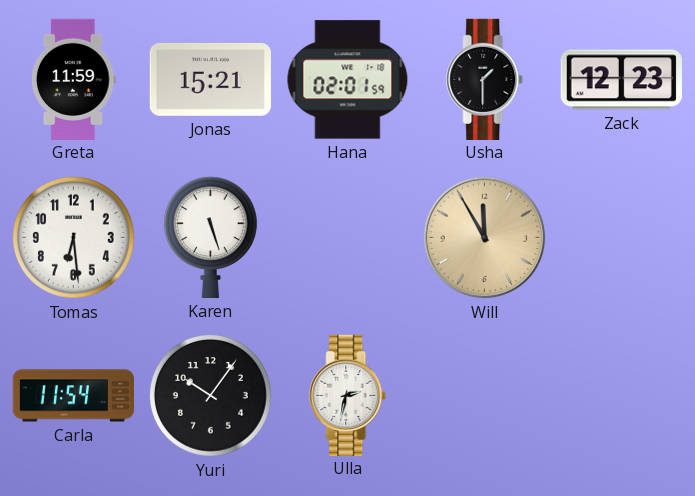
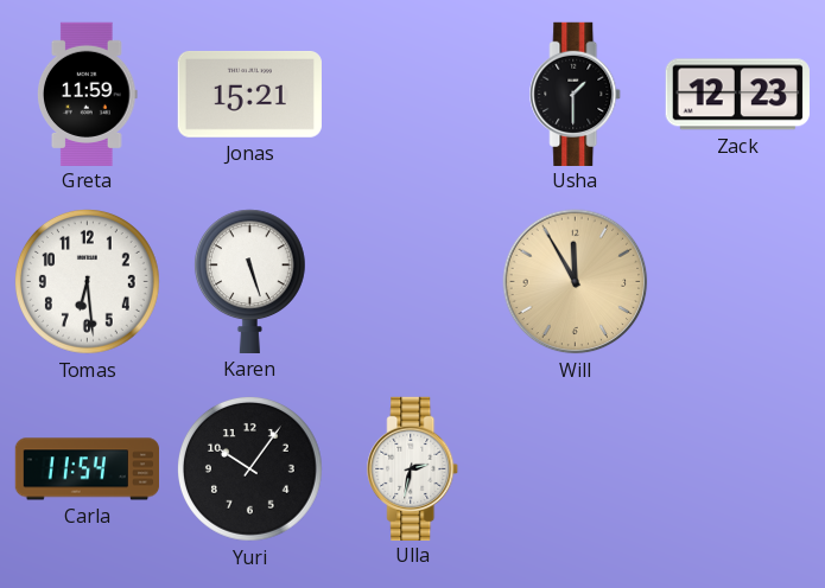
Hana: 02:01 -> none
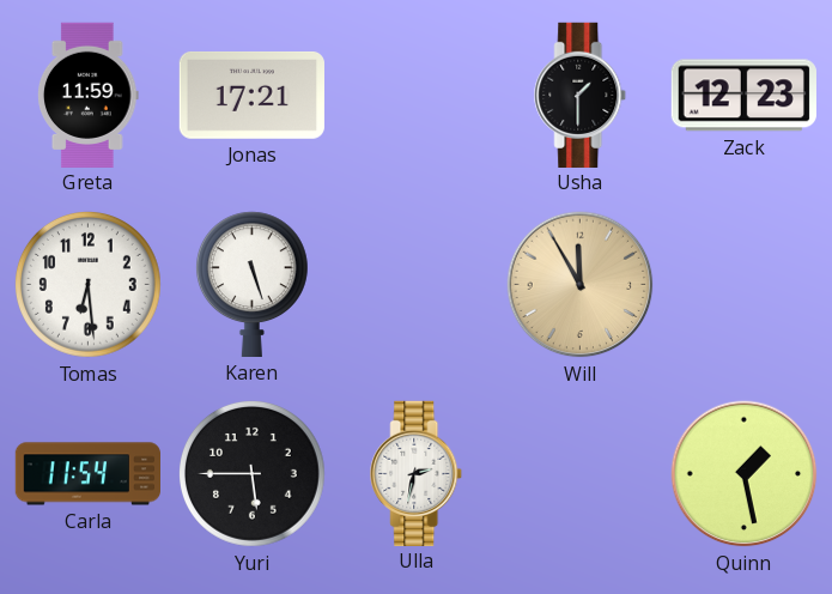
Jonas: 15:21 -> 17:21
Yuri: 10:06 -> 5:45
Quinn: none -> 1:28
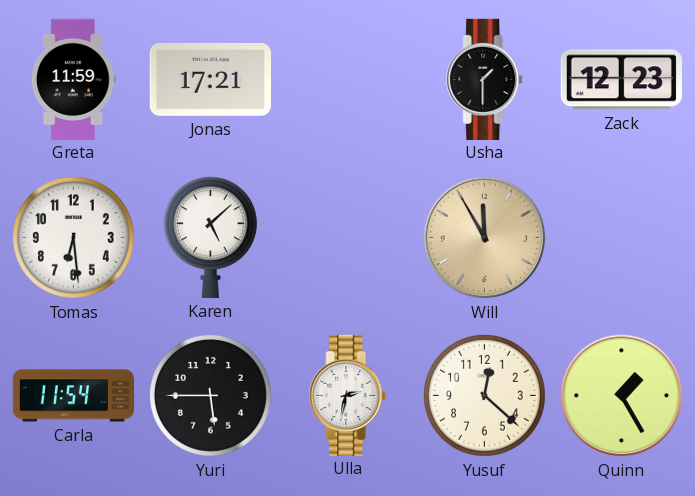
Karen: 5:27 -> 5:08
Yusuf: none -> 12:22
Quinn: 1:28 -> 1:25
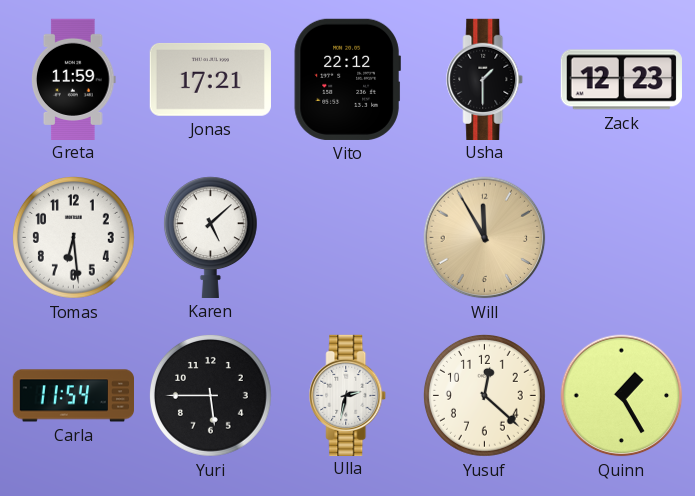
Vito: none -> 22:12
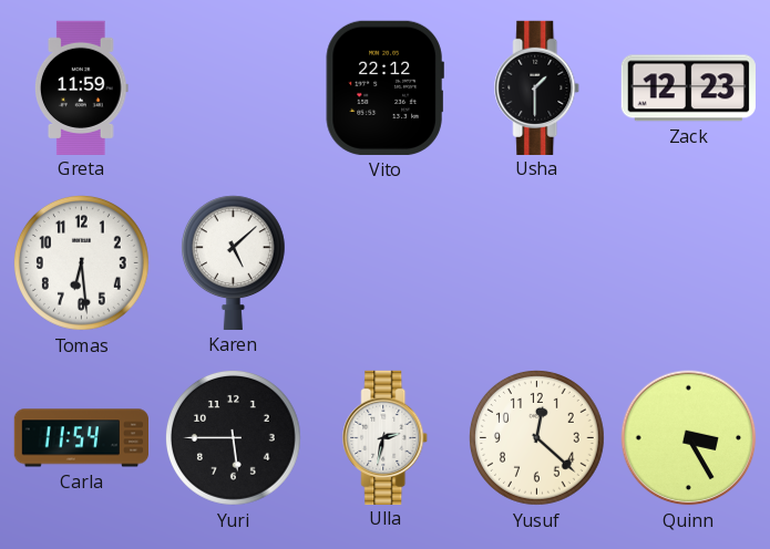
Jonas: 17:21 -> none
Will: 11:55 -> none
Quinn: 1:25 -> 3:25
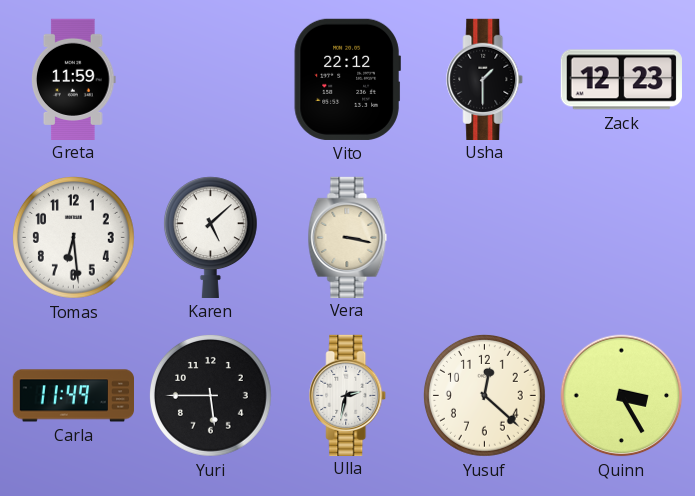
Vera: none -> 3:17
Carla: 11:54 -> 11:49
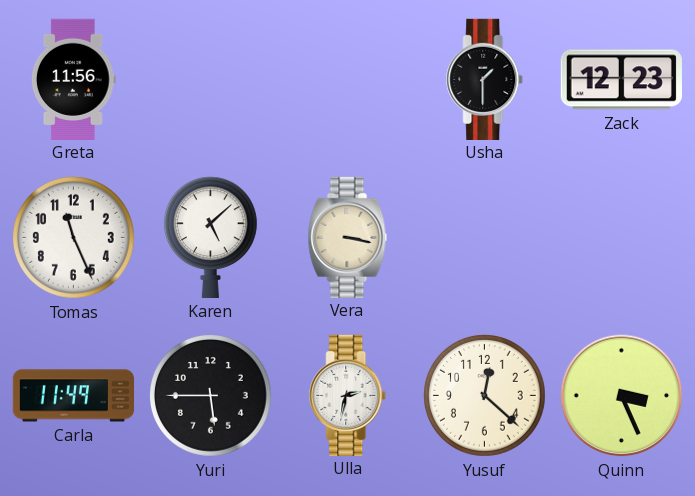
Greta: 11:59 -> 11:56
Vito: 22:12 -> none
Tomas: 6:29 -> 11:26
Quinn: 3:25 -> 3:26
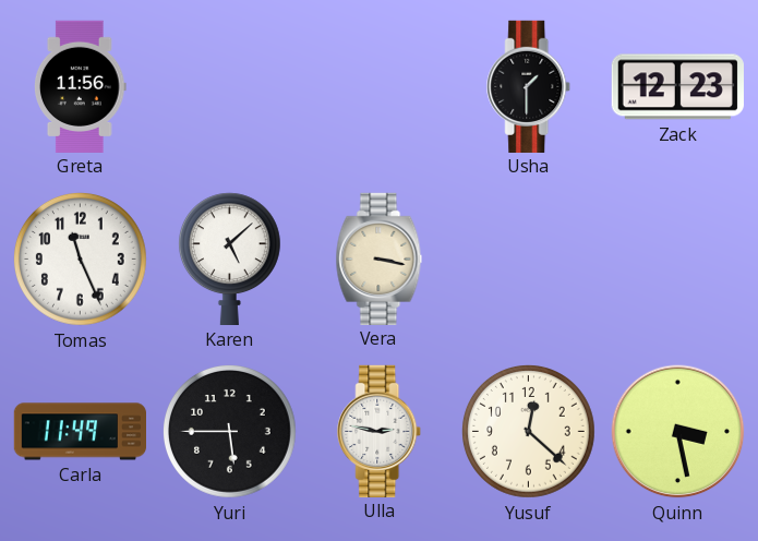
Ulla: 2:32 -> 2:47
Quinn: 3:26 -> 3:28
